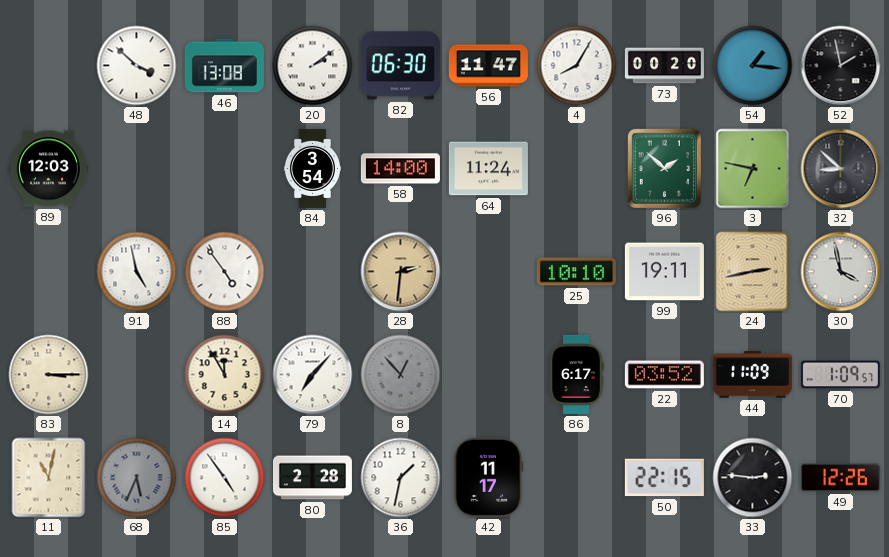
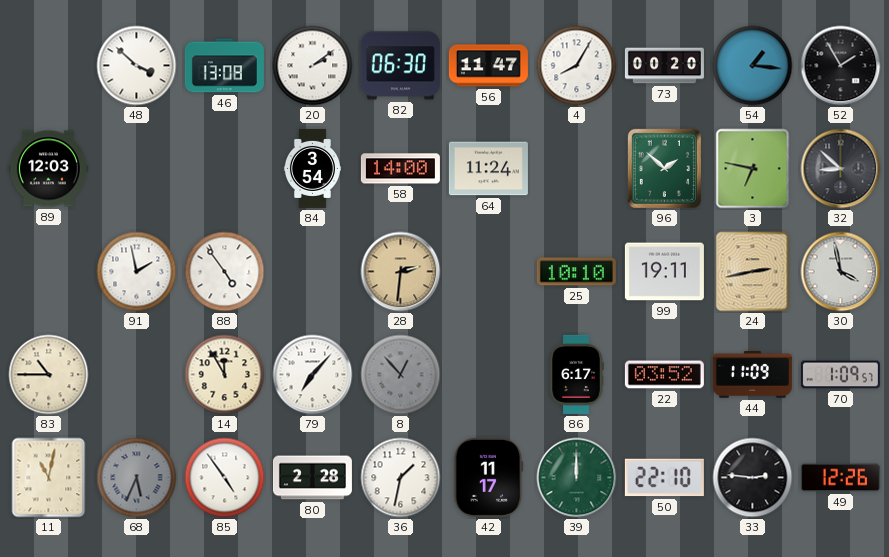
52: 1:58 -> 1:55
91: 4:58 -> 1:58
83: 3:15 -> 10:45
39: none -> 12:00
50: 22:15 -> 22:10
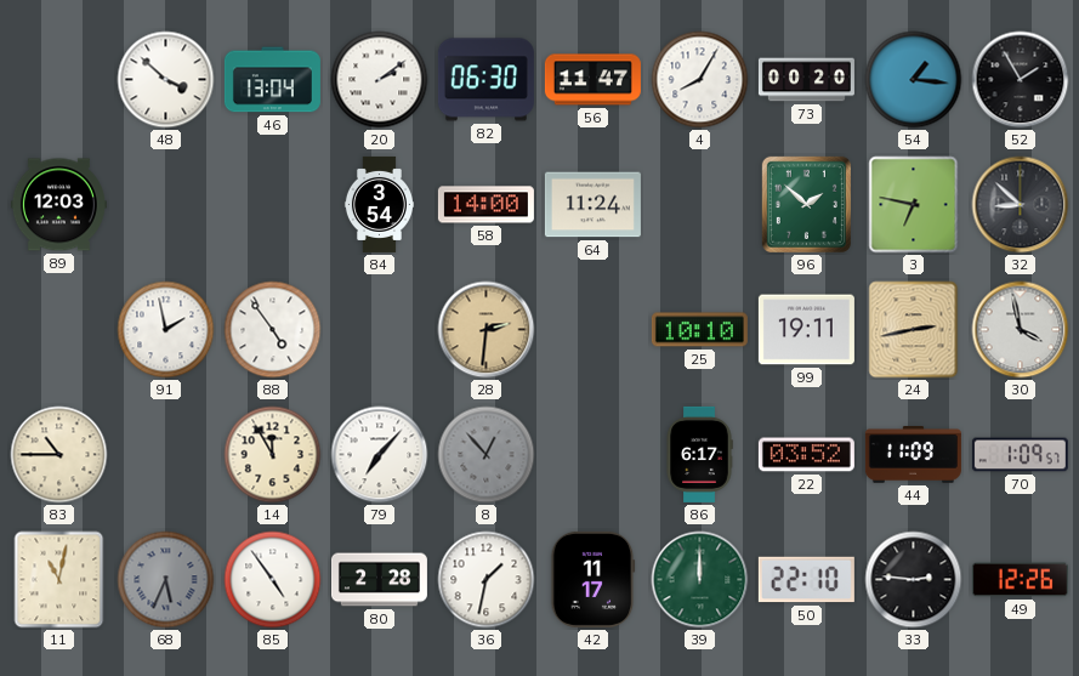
46: 13:08 -> 13:04
